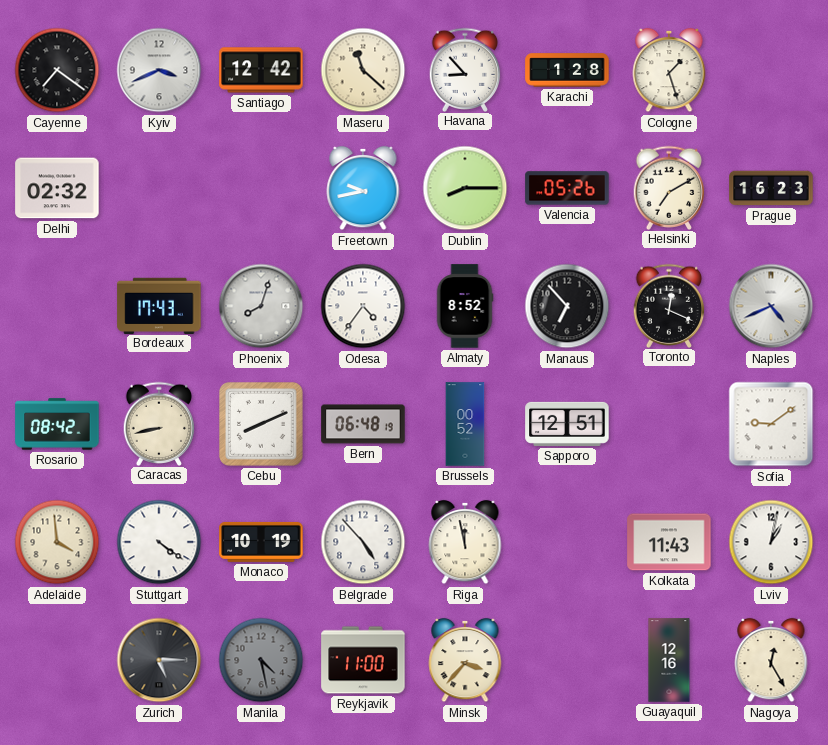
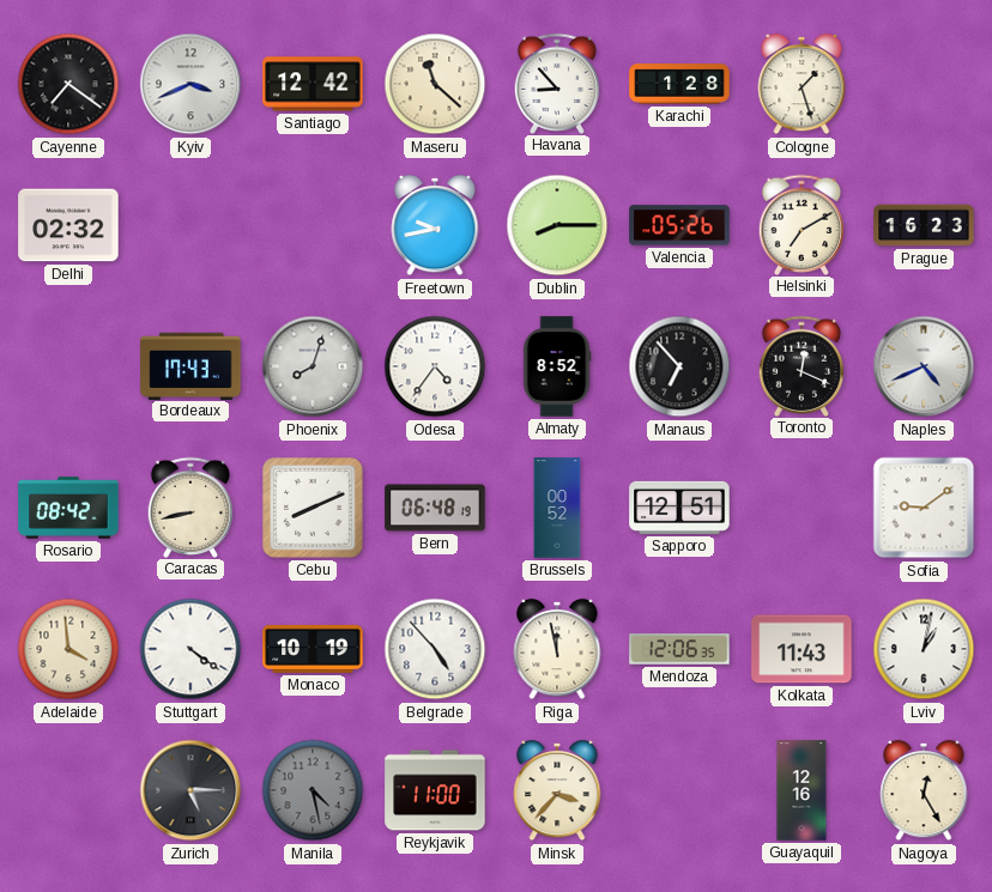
Mendoza: none -> 12:06
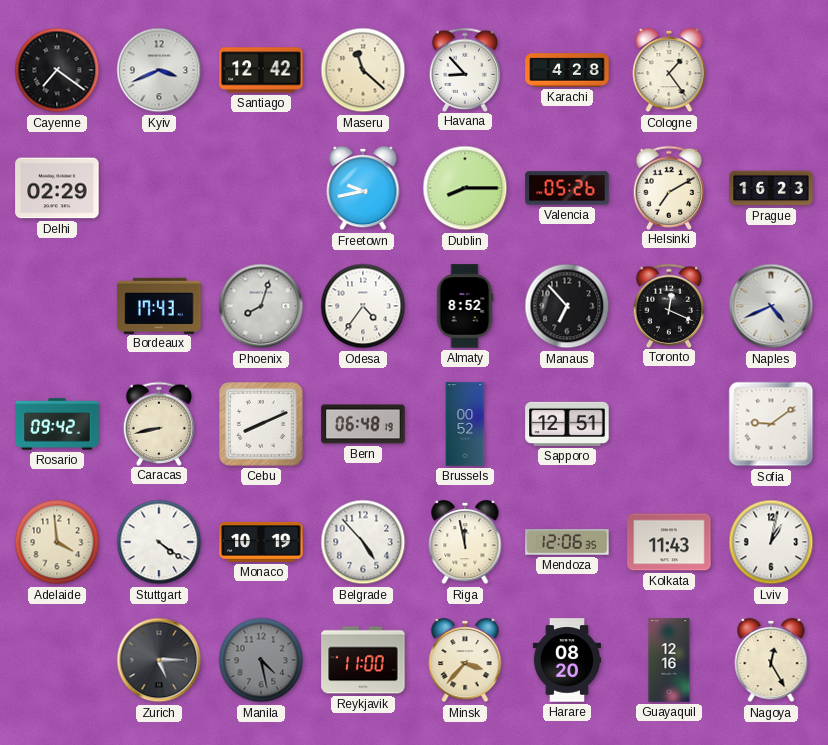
Karachi: 1:28 -> 4:28
Cologne: 1:27 -> 1:24
Delhi: 02:32 -> 02:29
Rosario: 08:42 -> 09:42
Harare: none -> 08:20
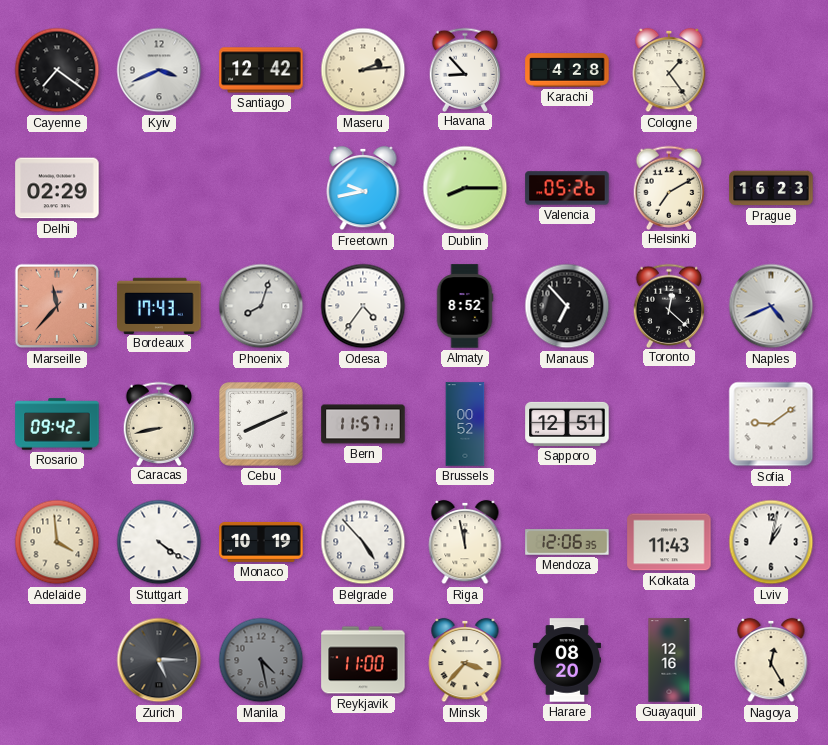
Maseru: 11:22 -> 2:14
Marseille: none -> 11:37
Toronto: 12:19 -> 12:22
Bern: 06:48 -> 11:57
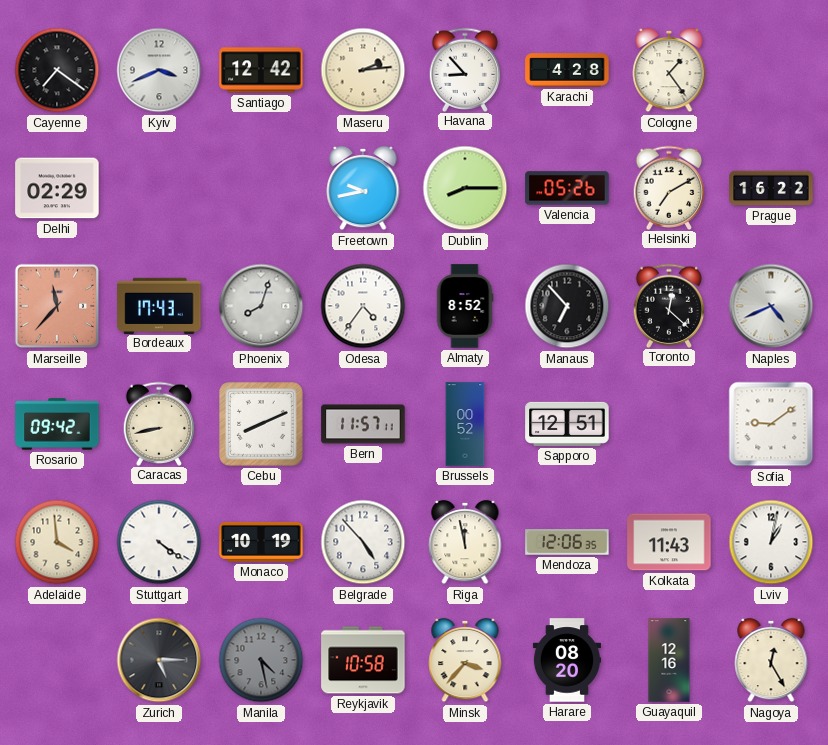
Prague: 16:23 -> 16:22
Reykjavik: 11:00 -> 10:58
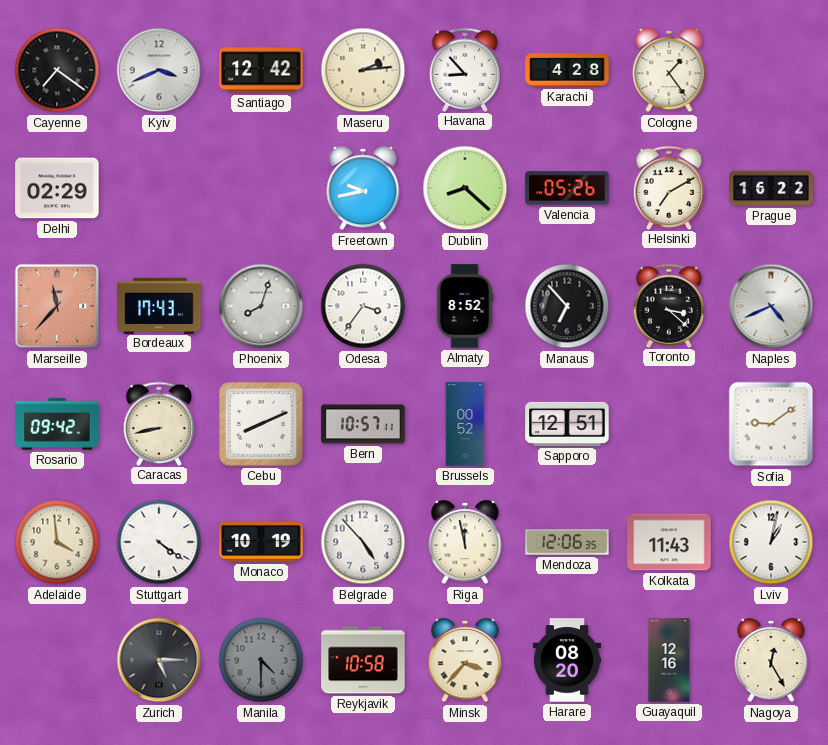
Dublin: 8:15 -> 8:22
Odesa: 4:36 -> 3:36
Toronto: 12:22 -> 3:22
Bern: 11:57 -> 10:57
Manila: 4:28 -> 4:30
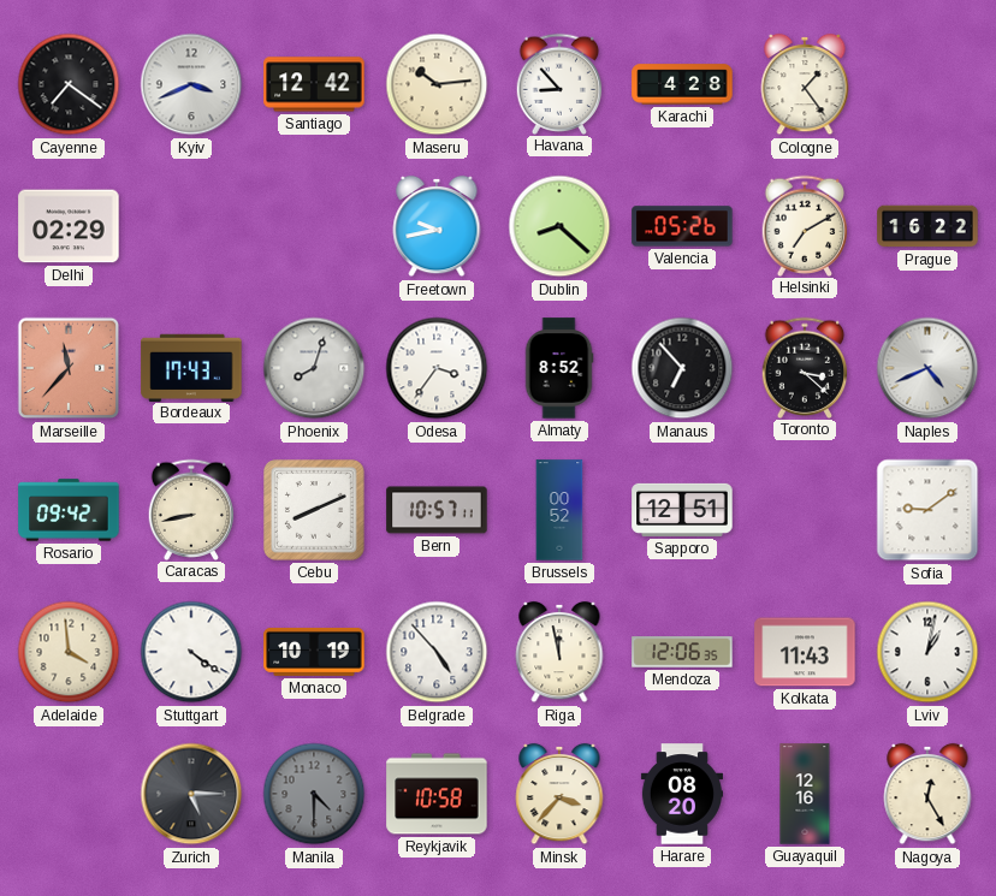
Maseru: 2:14 -> 10:14
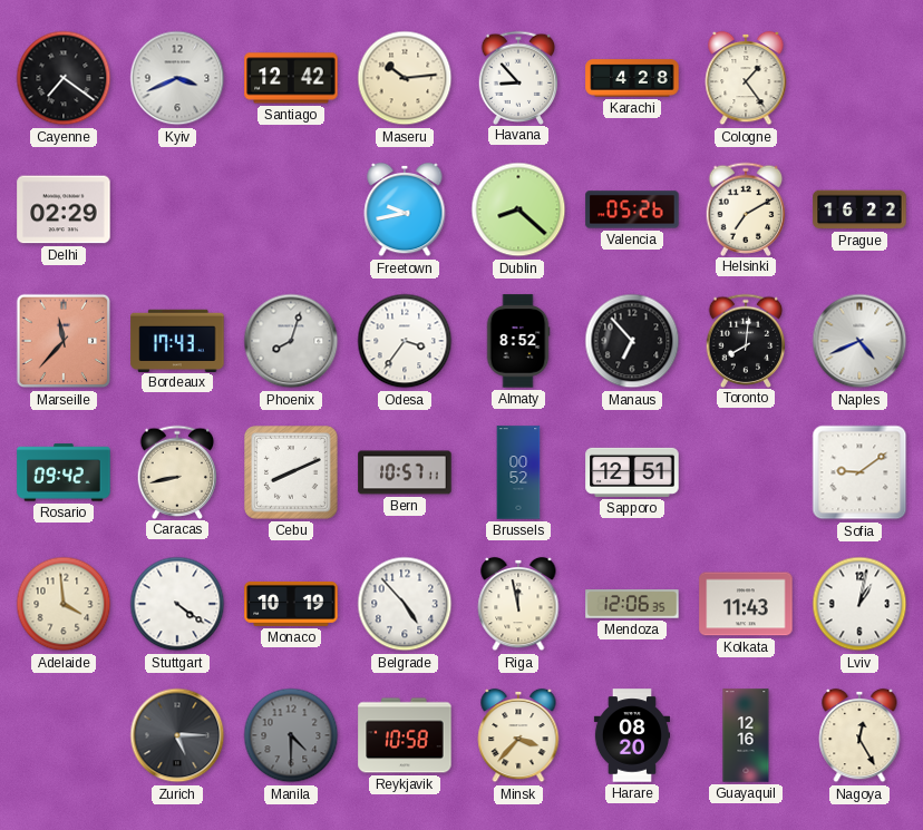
Toronto: 3:22 -> 8:01
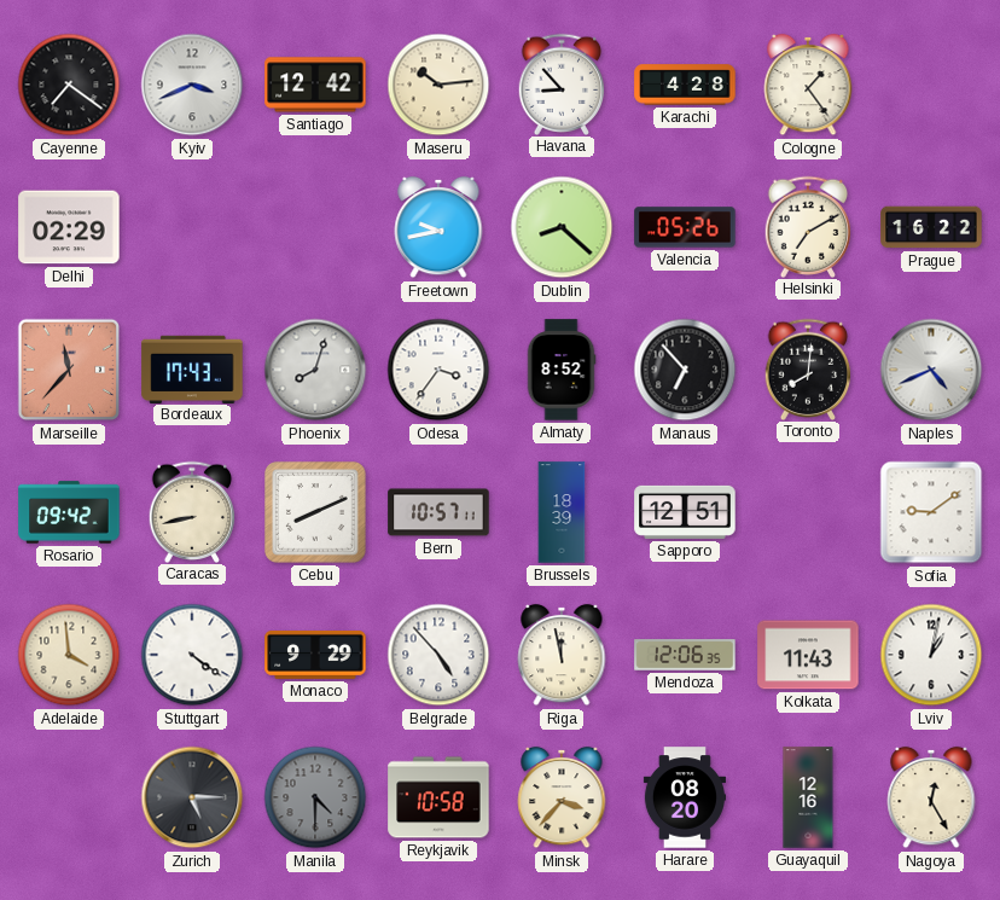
Brussels: 00:52 -> 18:39
Monaco: 10:19 -> 9:29
